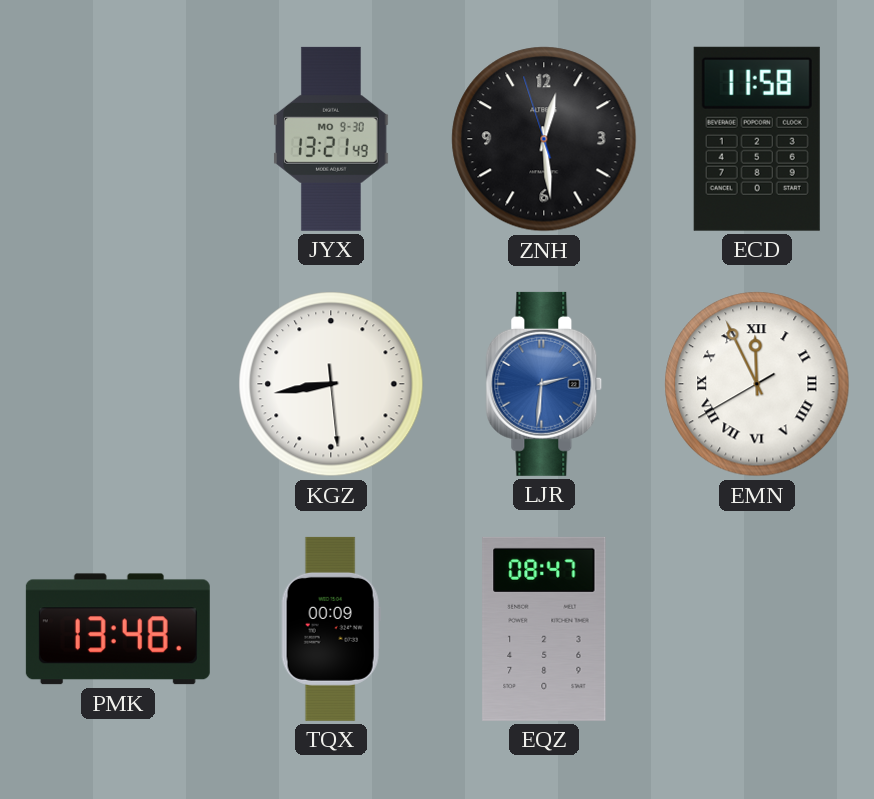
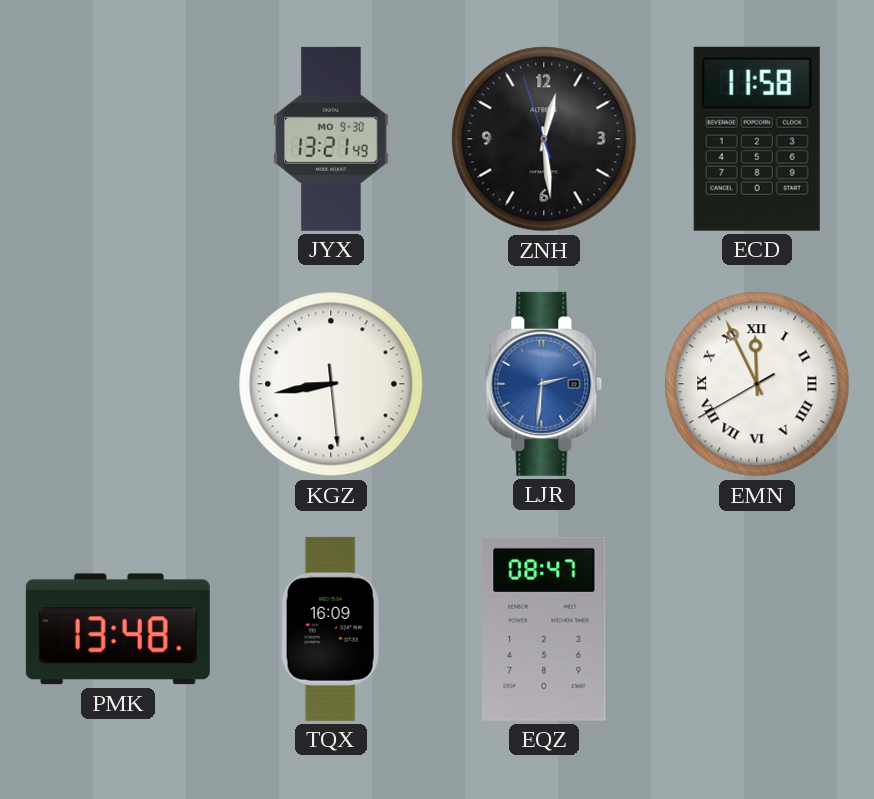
TQX: 00:09 -> 16:09
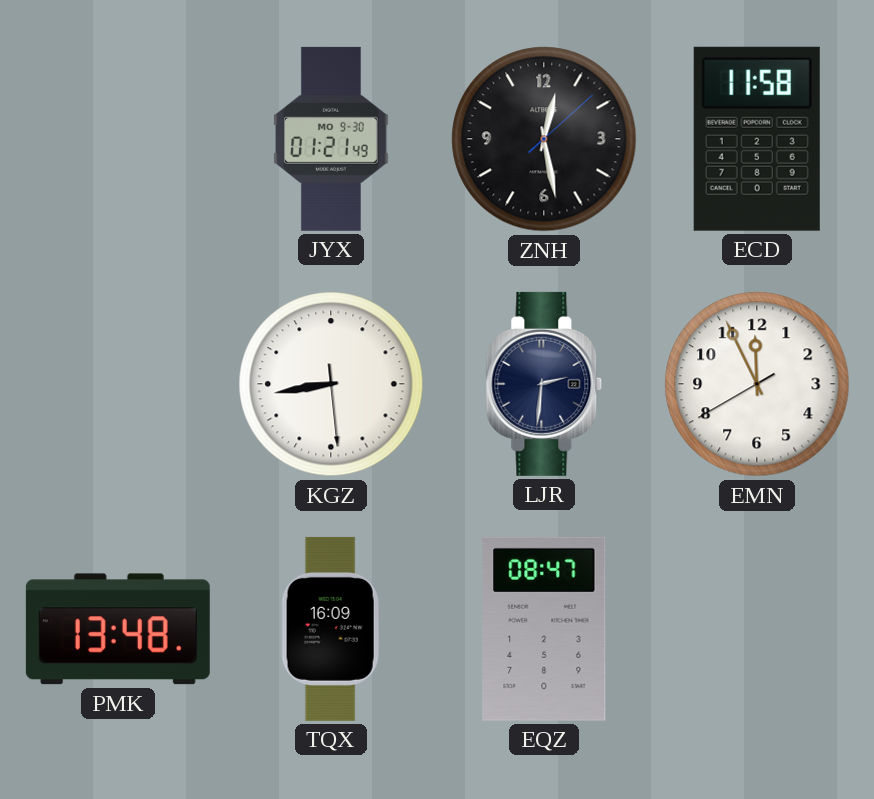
JYX: 13:21 -> 01:21
ZNH: 12:28:57 -> 12:28:08
LJR dial: blue -> navy
EMN numerals: Roman -> Arabic
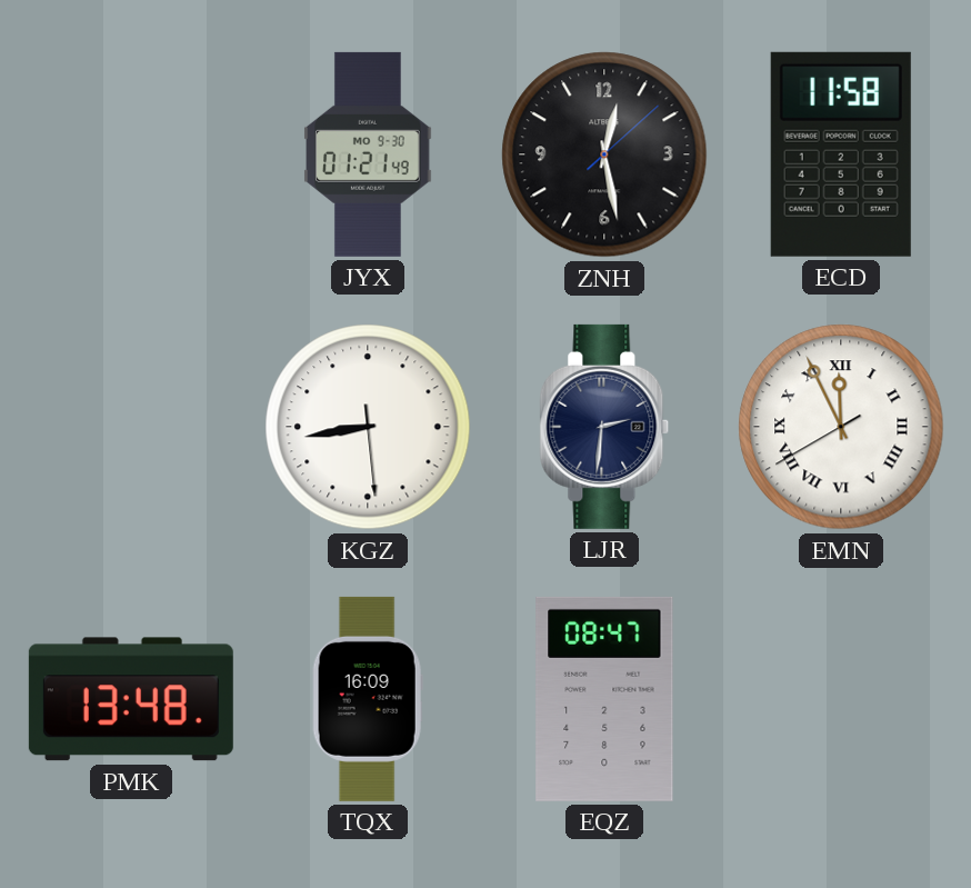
EMN numerals: Arabic -> Roman
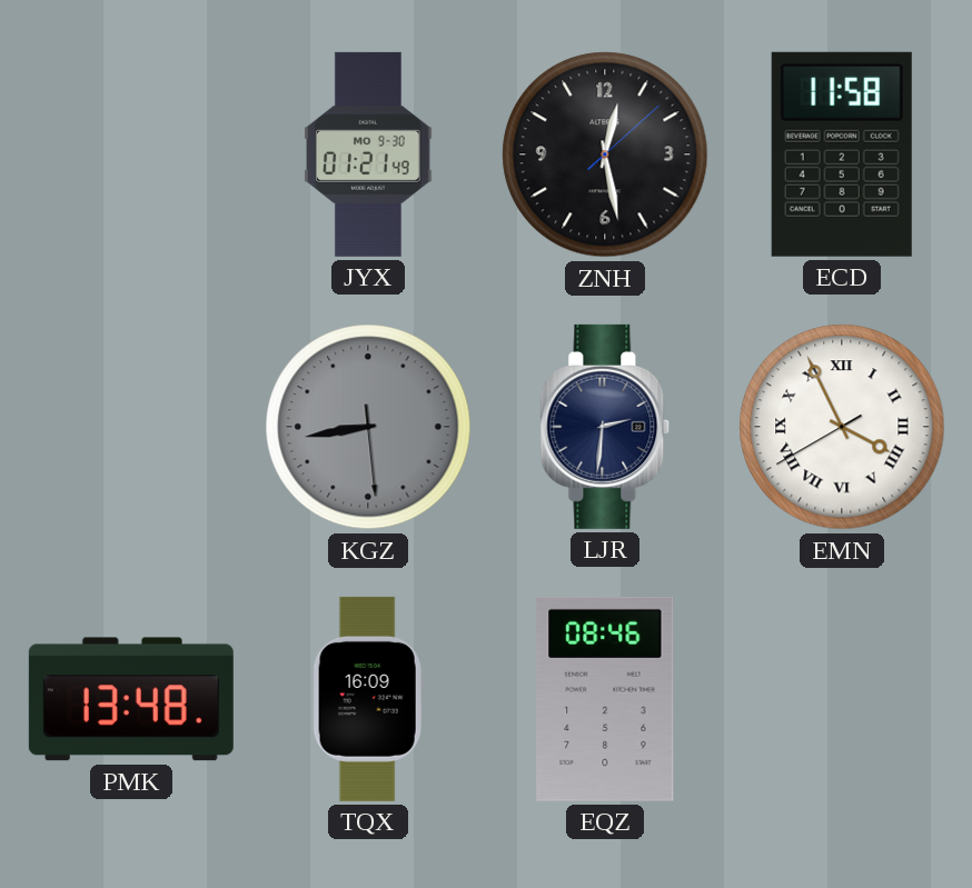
KGZ dial: white -> grey
EMN: 11:55 -> 3:55
EQZ: 08:47 -> 08:46
